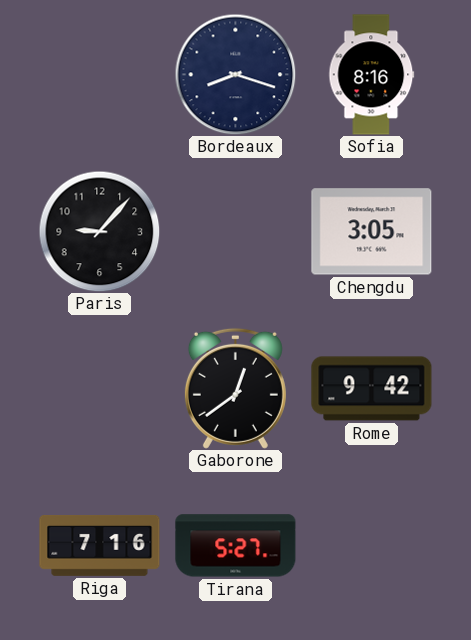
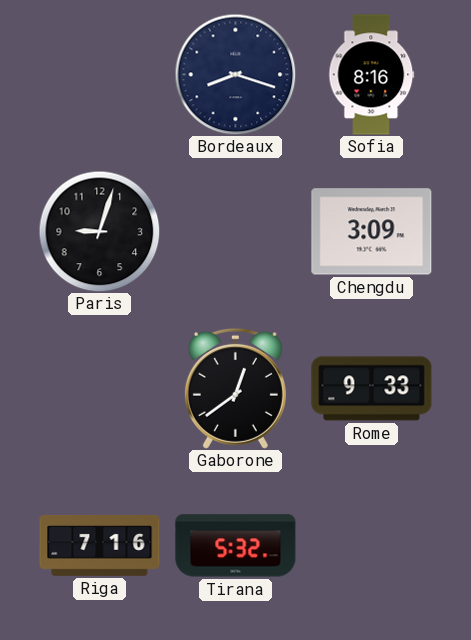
Paris: 9:07 -> 9:03
Chengdu: 3:05 -> 3:09
Rome: 9:42 -> 9:33
Tirana: 5:27 -> 5:32
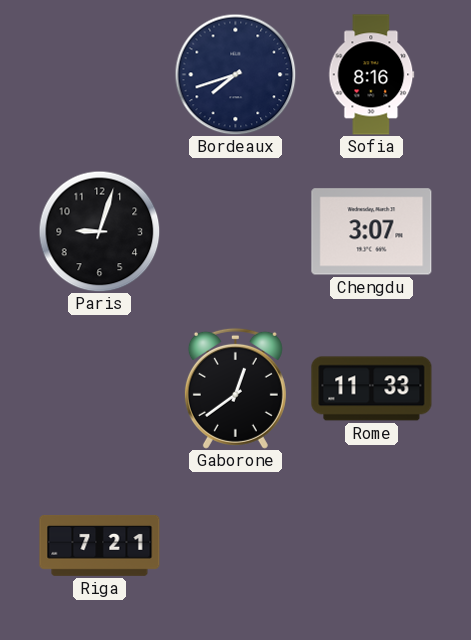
Bordeaux: 8:18 -> 7:42
Chengdu: 3:09 -> 3:07
Rome: 9:33 -> 11:33
Riga: 7:16 -> 7:21
Tirana: 5:32 -> none
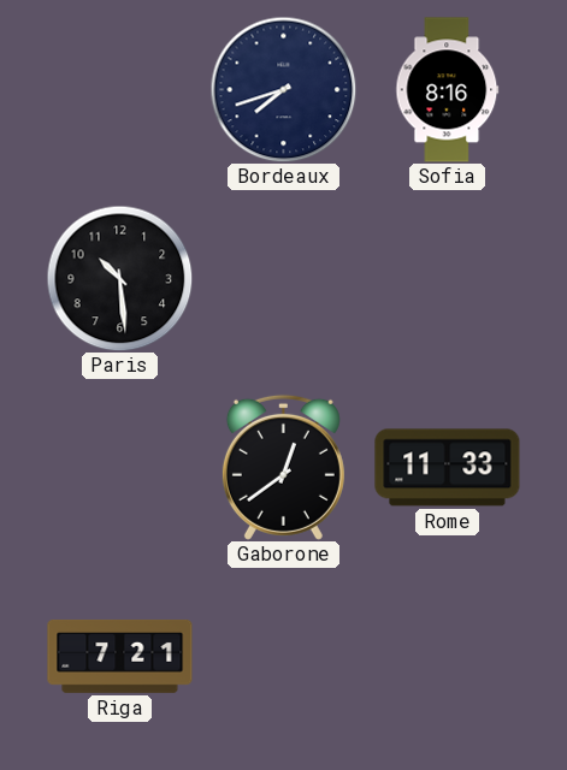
Paris: 9:03 -> 10:29
Chengdu: 3:07 -> none
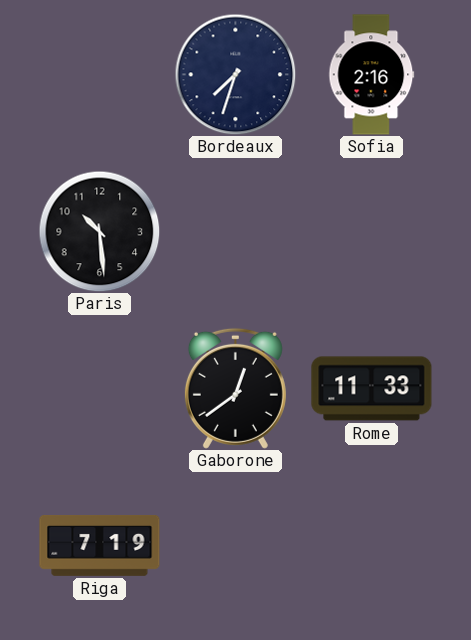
Bordeaux: 7:42 -> 7:33
Sofia: 8:16 -> 2:16
Riga: 7:21 -> 7:19
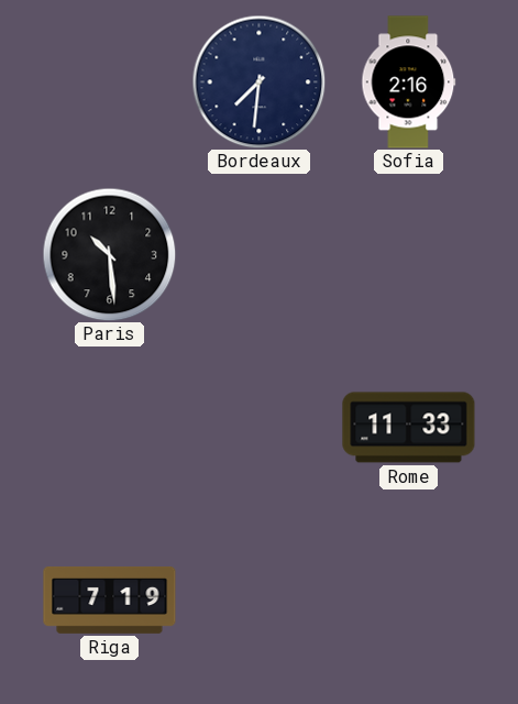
Bordeaux: 7:33 -> 7:31
Gaborone: 12:39 -> none
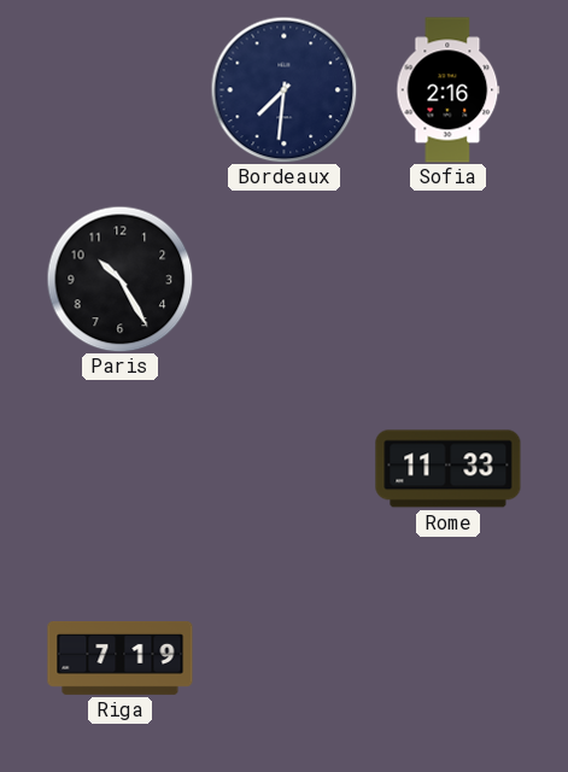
Paris: 10:29 -> 10:25
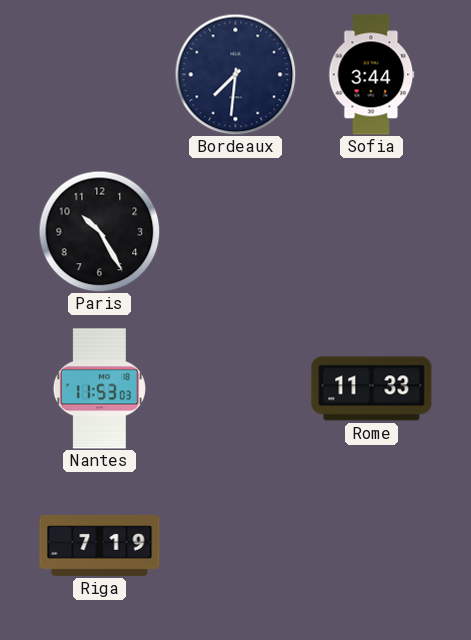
Sofia: 2:16 -> 3:44
Nantes: none -> 11:53
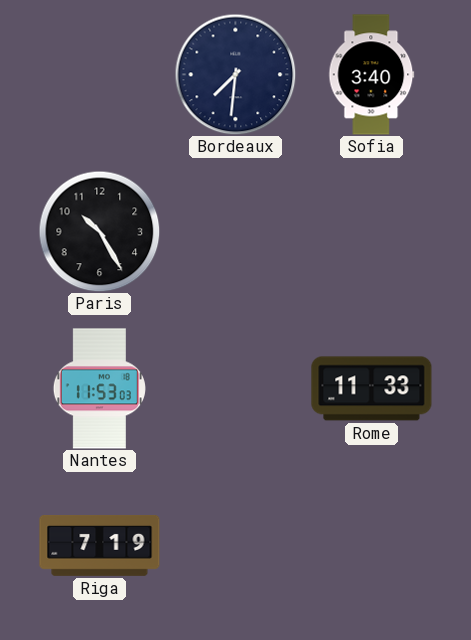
Sofia: 3:44 -> 3:40
